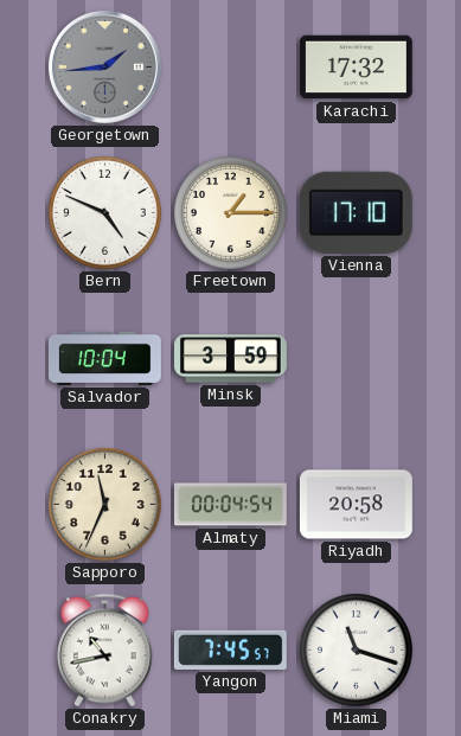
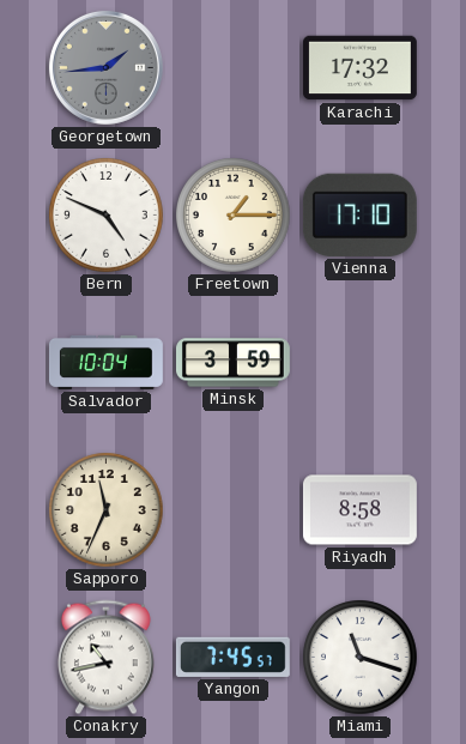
Almaty: 00:04 -> none
Riyadh: 20:58 -> 8:58
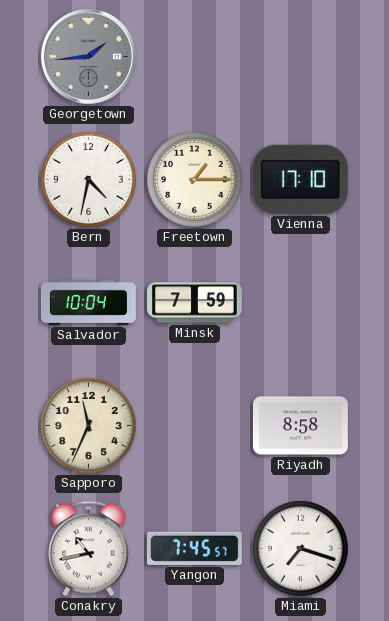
Karachi: 17:32 -> none
Bern: 4:49 -> 4:32
Minsk: 3:59 -> 7:59
Miami: 11:18 -> 7:18
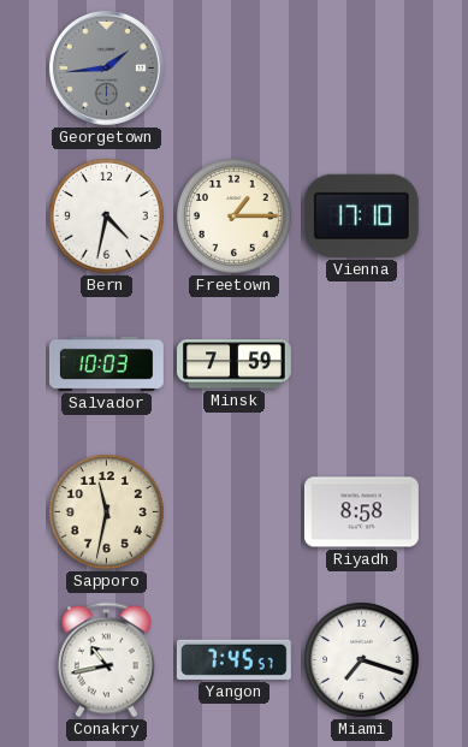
Salvador: 10:04 -> 10:03
Sapporo: 11:34 -> 11:32
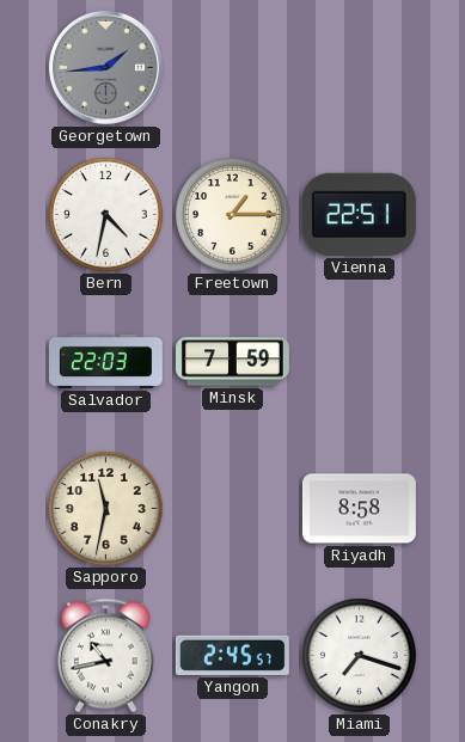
Vienna: 17:10 -> 22:51
Salvador: 10:03 -> 22:03
Yangon: 7:45 -> 2:45
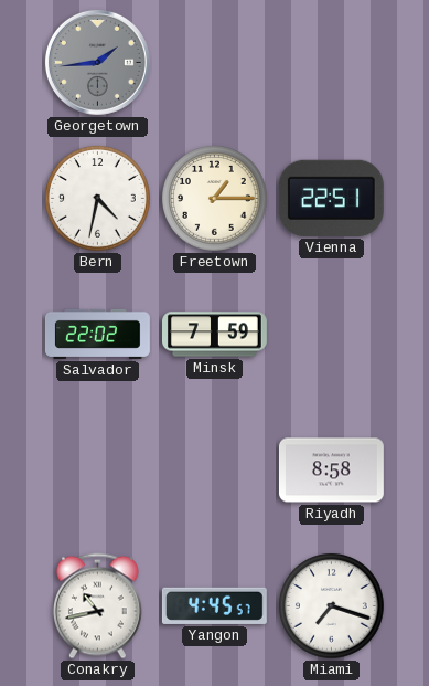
Salvador: 22:03 -> 22:02
Sapporo: 11:32 -> none
Yangon: 2:45 -> 4:45
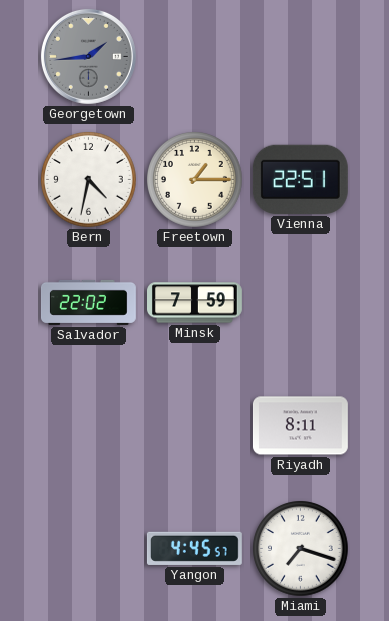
Riyadh: 8:58 -> 8:11
Conakry: 10:43 -> none
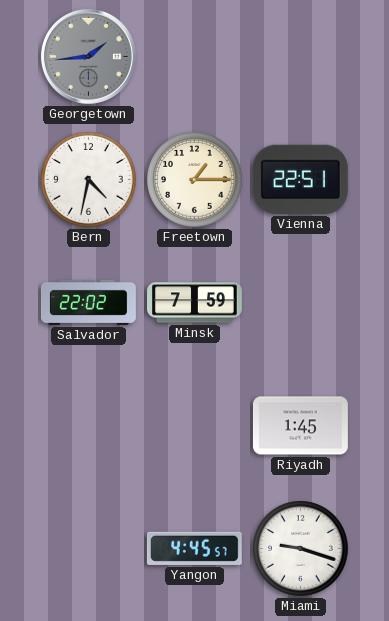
Riyadh: 8:11 -> 1:45
Miami: 7:18 -> 9:18
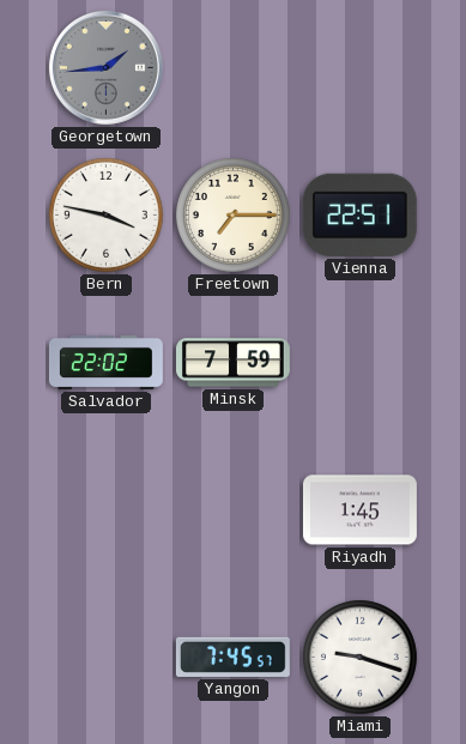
Bern: 4:32 -> 3:47
Freetown: 1:15 -> 7:15
Yangon: 4:45 -> 7:45
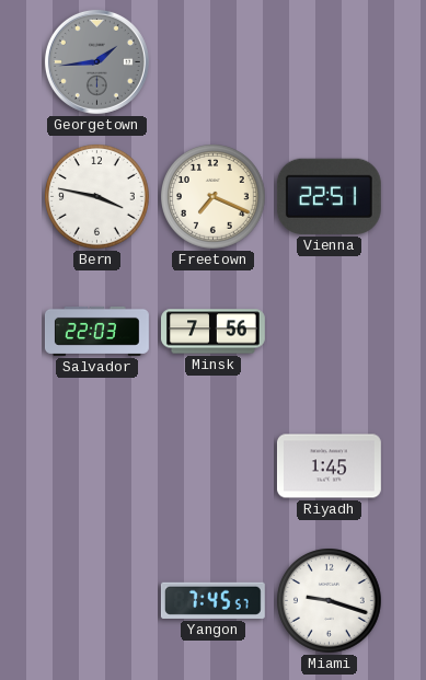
Freetown: 7:15 -> 7:19
Salvador: 22:02 -> 22:03
Minsk: 7:59 -> 7:56
